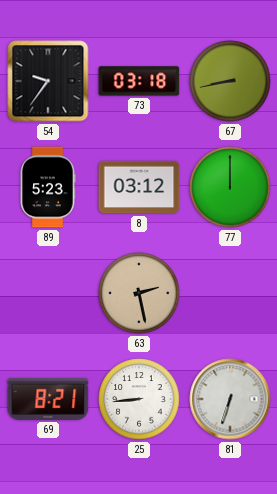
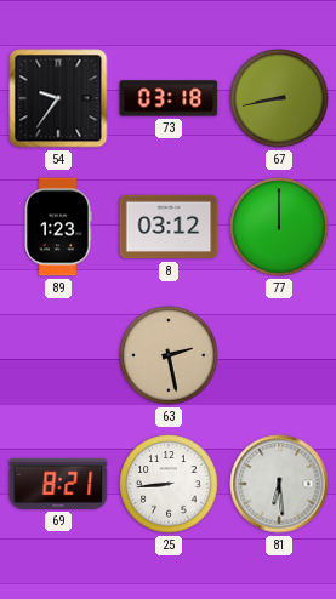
89: 5:23 -> 1:23
81: 6:33 -> 6:29
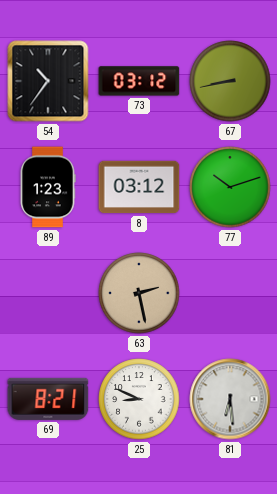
54: 9:36 -> 10:36
73: 03:18 -> 03:12
77: 12:00 -> 10:12
25: 8:44 -> 8:49
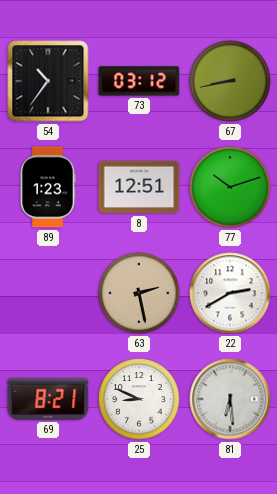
8: 03:12 -> 12:51
22: none -> 2:40
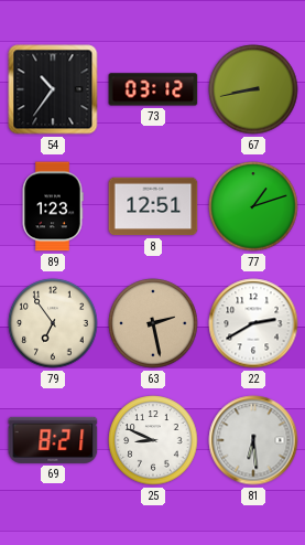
77: 10:12 -> 1:12
79: none -> 6:54
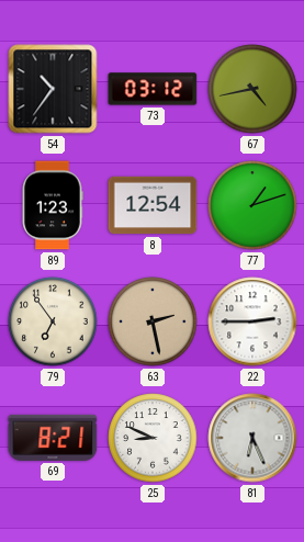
67: 8:43 -> 4:43
8: 12:51 -> 12:54
22: 2:40 -> 2:45
81: 6:29 -> 6:26
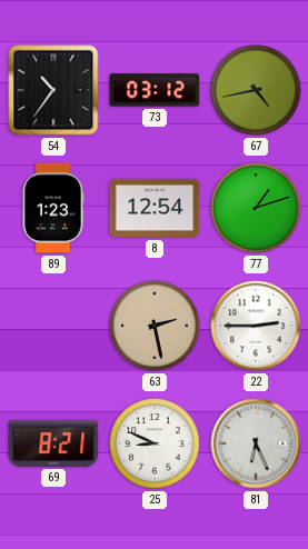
79: 6:54 -> none
